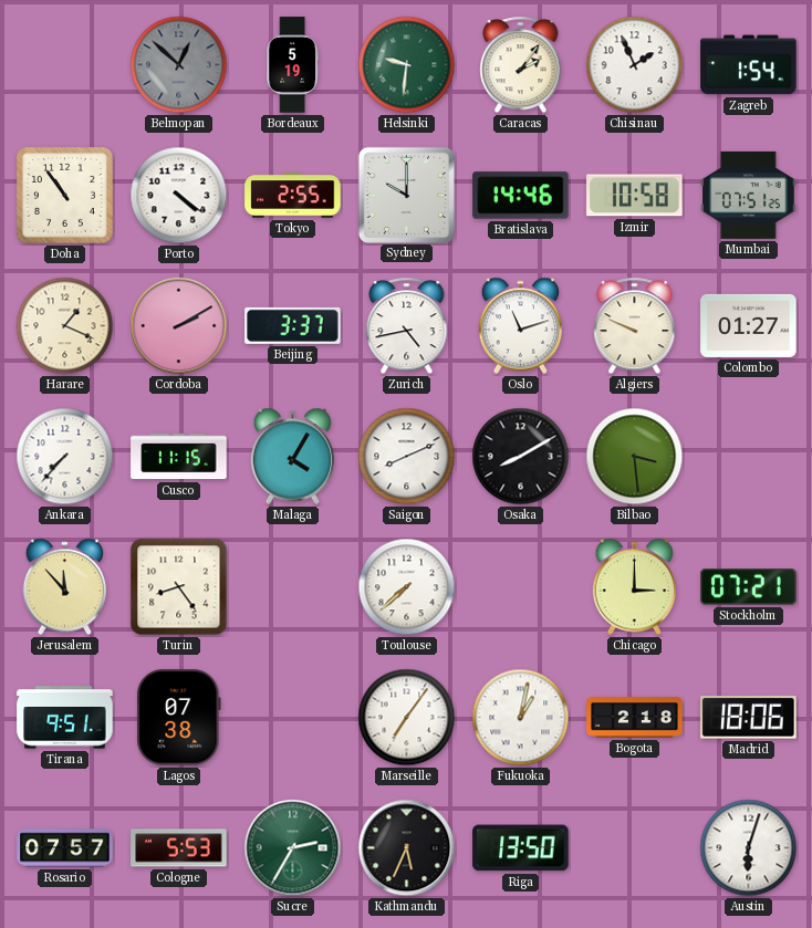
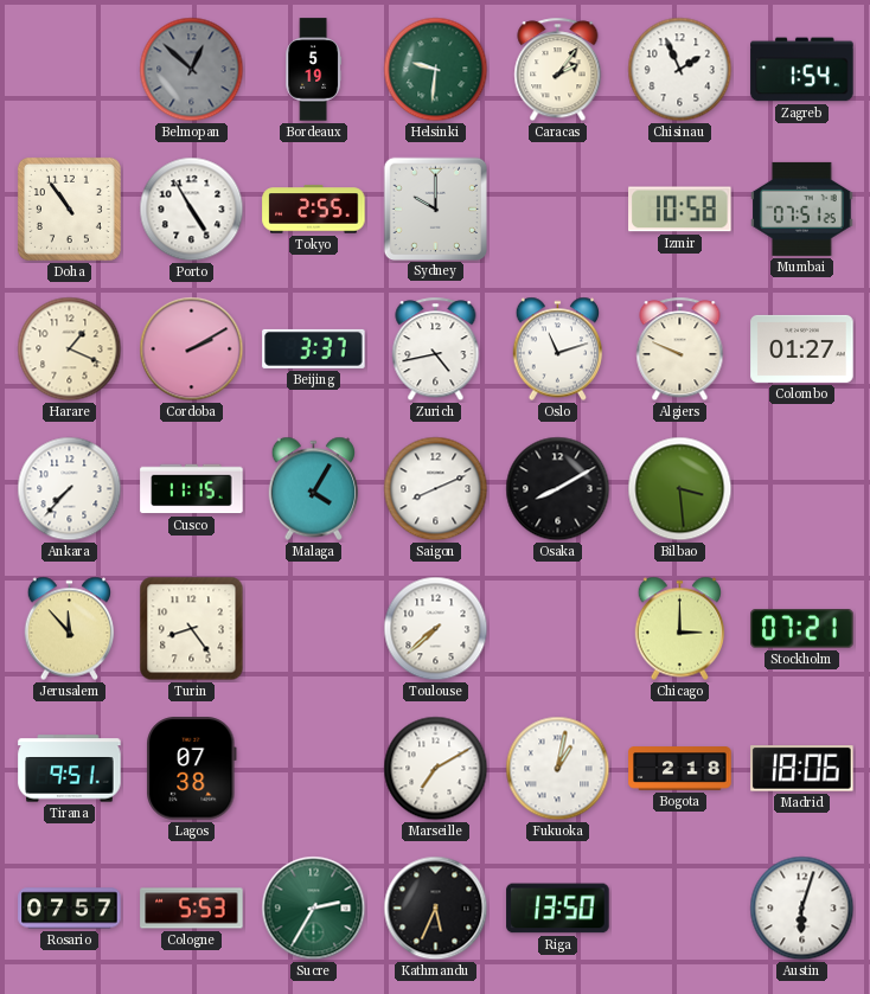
Porto: 4:21 -> 4:55
Bratislava: 14:46 -> none
Marseille: 7:06 -> 7:10
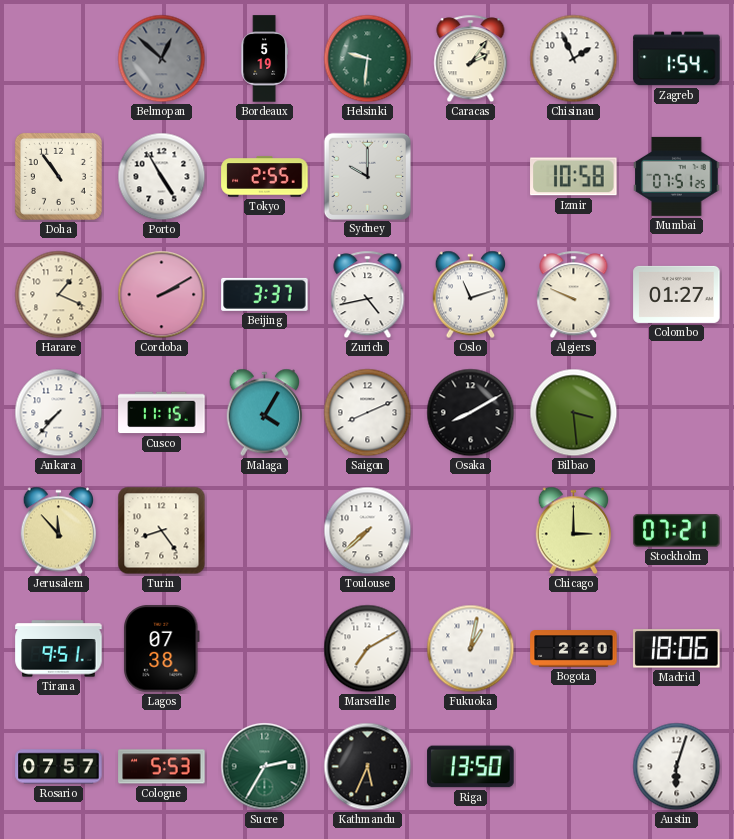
Bogota: 2:18 -> 2:20
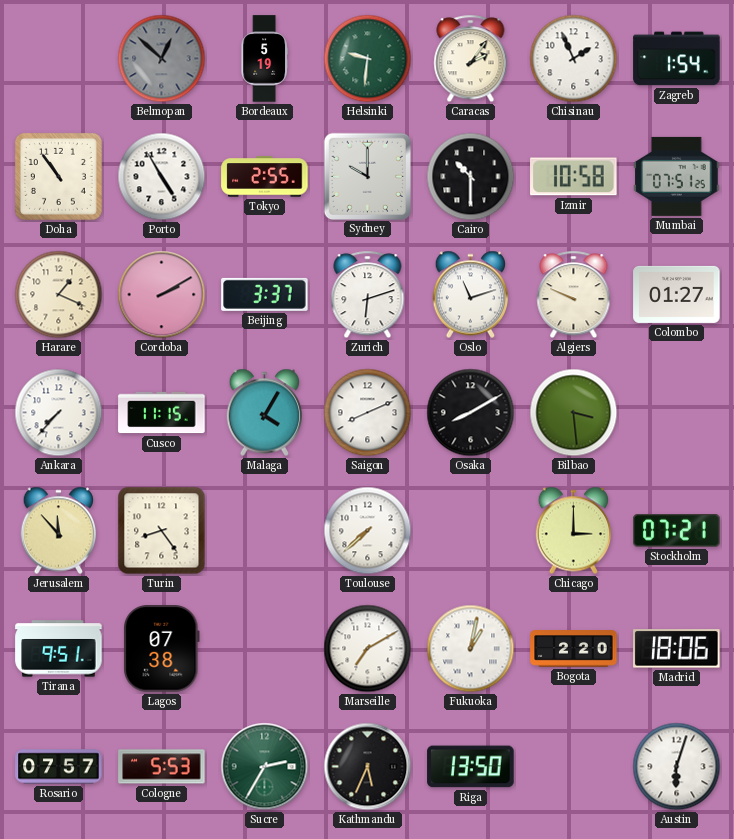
Cairo: none -> 10:30
Zurich: 4:43 -> 6:12
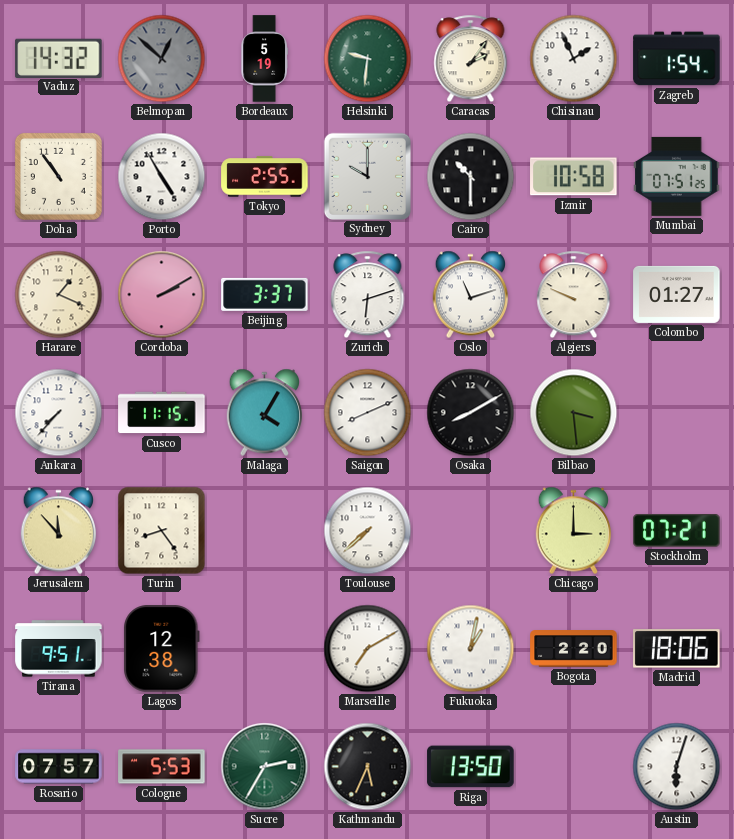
Vaduz: none -> 14:32
Lagos: 07:38 -> 12:38
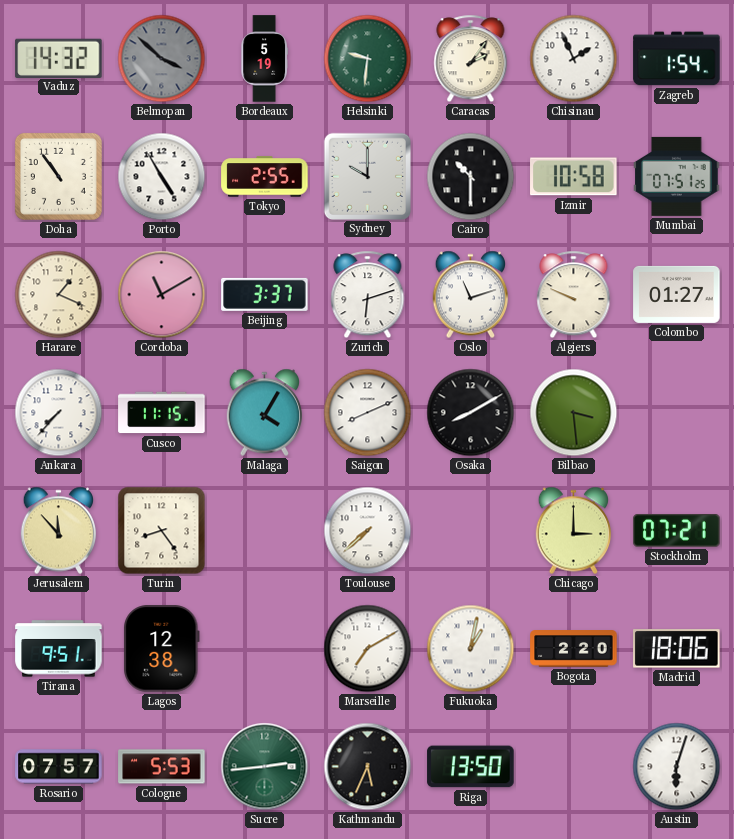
Belmopan: 12:52 -> 3:52
Cordoba: 2:10 -> 11:10
Sucre: 2:35 -> 2:44
